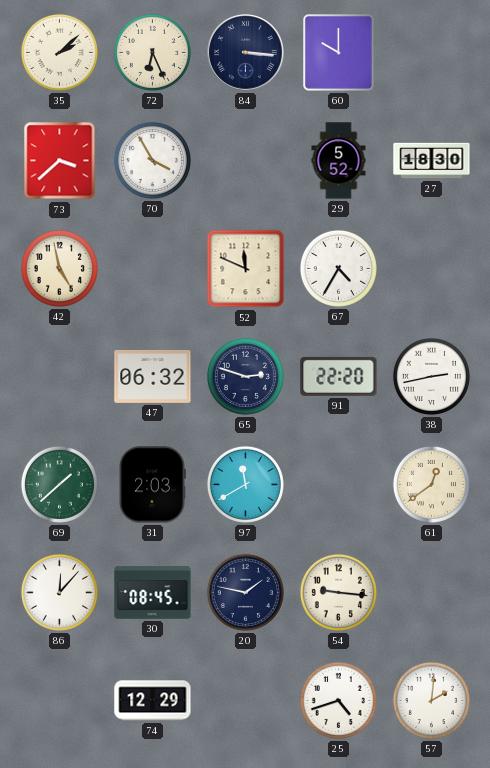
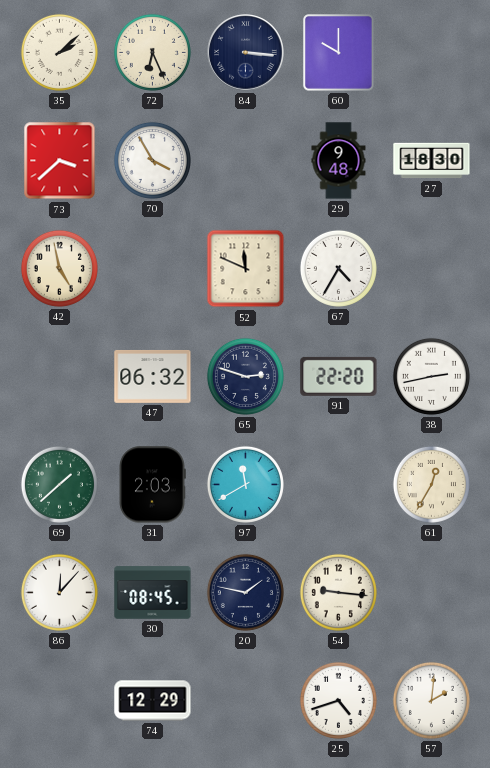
29: 5:52 -> 9:48
61: 12:39 -> 12:35
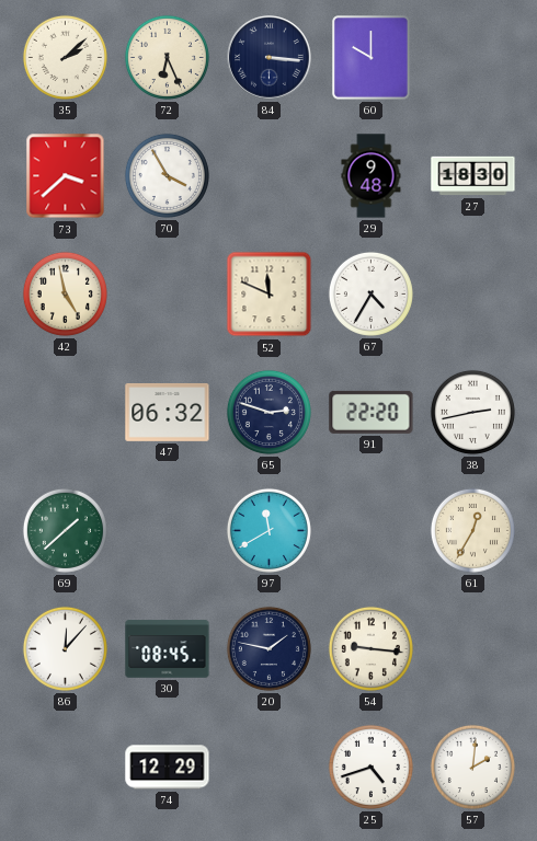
31: 2:03 -> none
